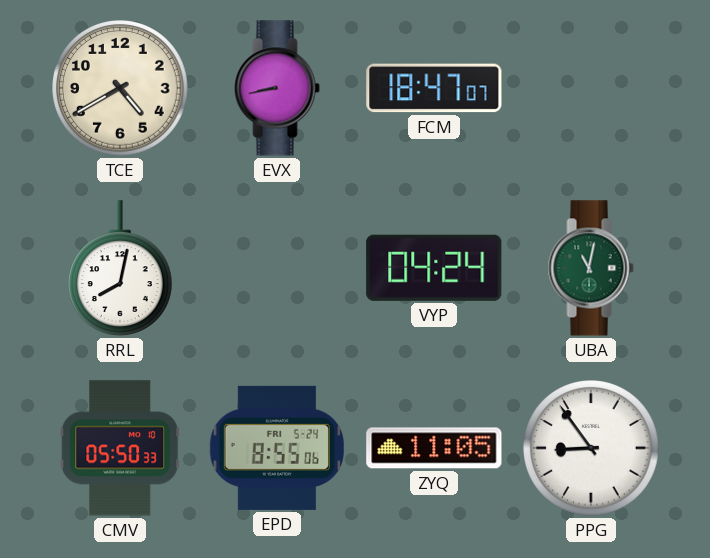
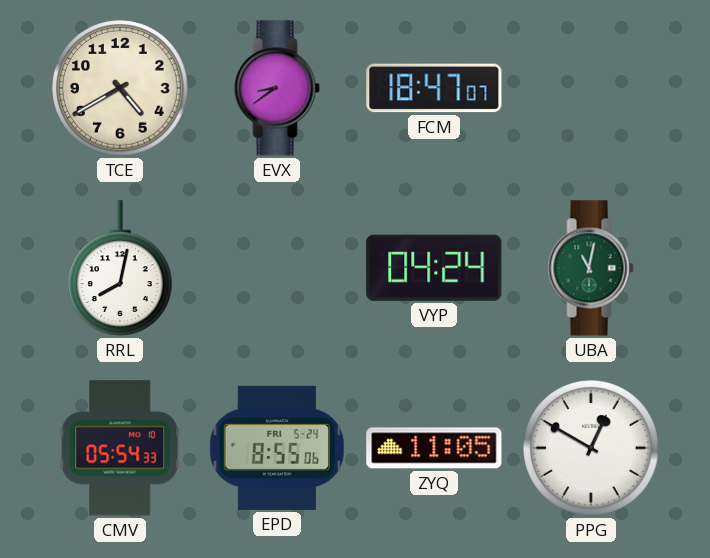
EVX: 8:43 -> 8:39
CMV: 05:50 -> 05:54
PPG: 8:54 -> 12:50
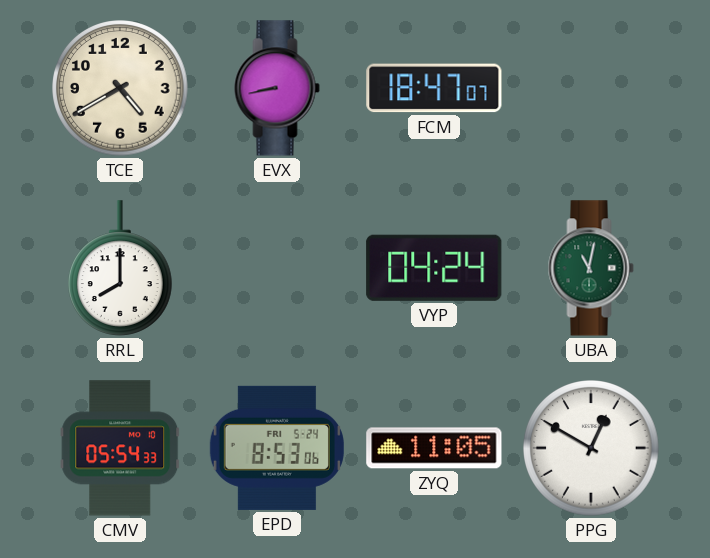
EVX: 8:39 -> 8:43
RRL: 8:02 -> 8:00
EPD: 8:55 -> 8:53
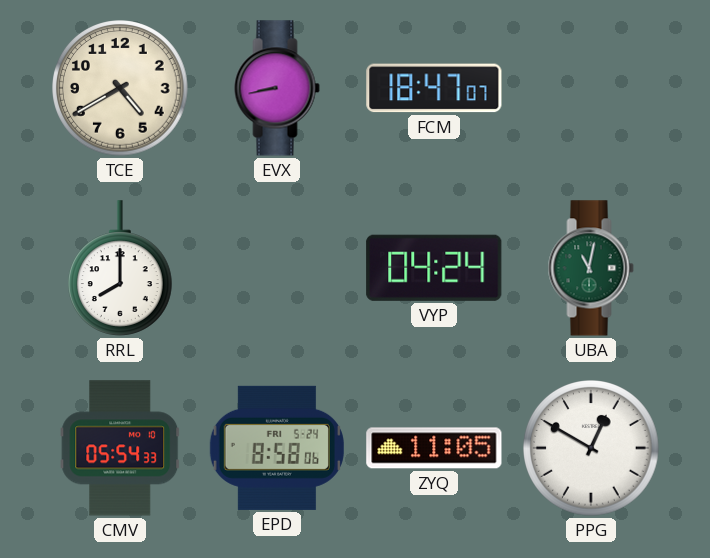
EPD: 8:53 -> 8:58
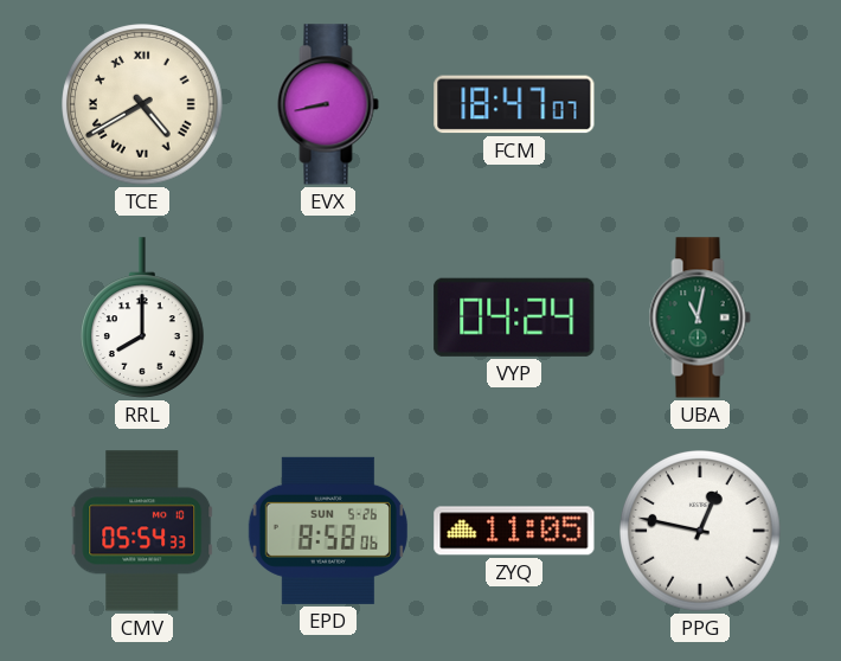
TCE numerals: Arabic -> Roman
EPD date: FRI 5-24 -> SUN 5-26
PPG: 12:50 -> 12:47
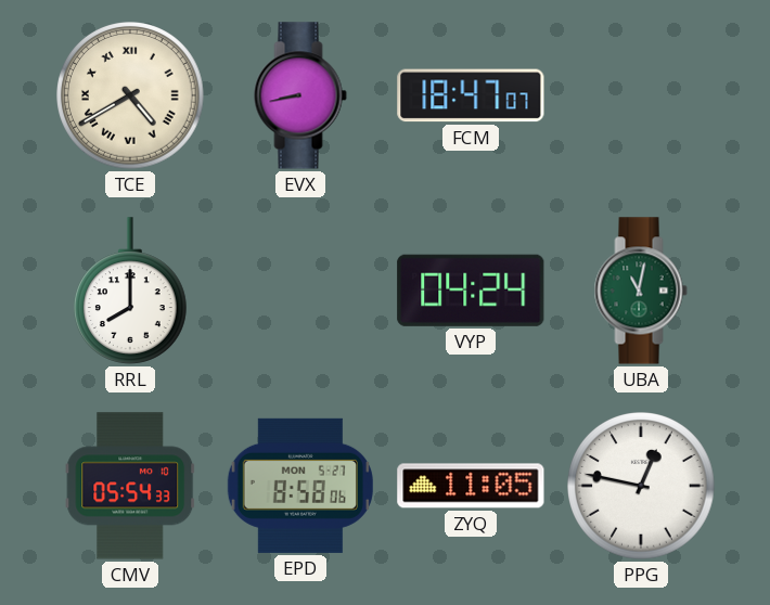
EPD date: SUN 5-26 -> MON 5-27
